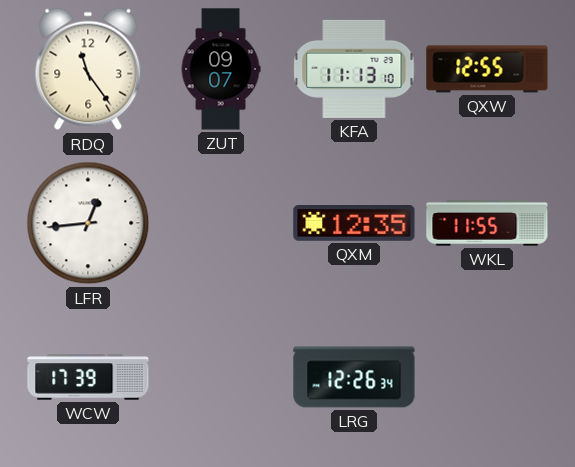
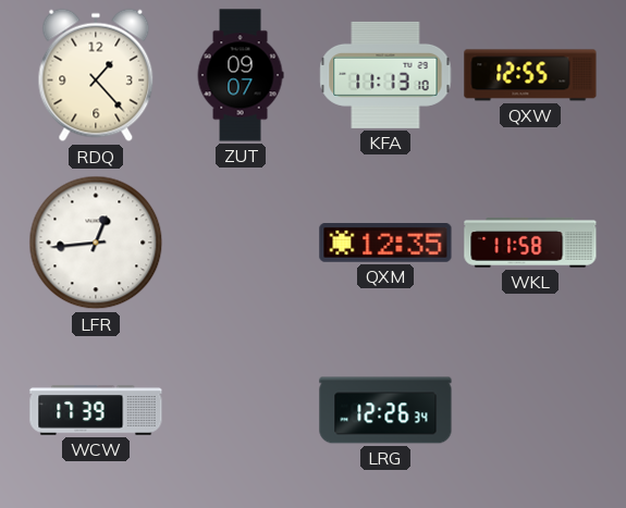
RDQ: 11:24 -> 1:23
WKL: 11:55 -> 11:58
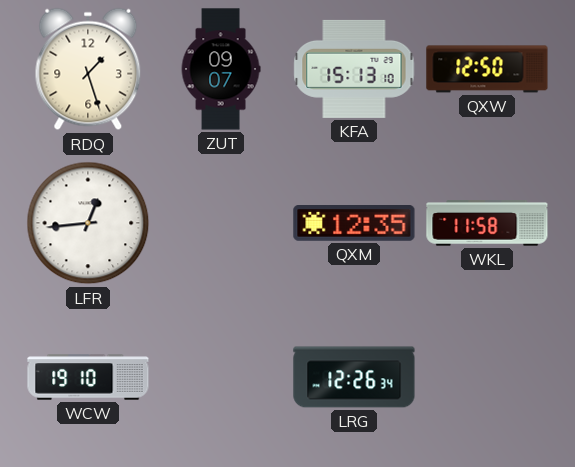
RDQ: 1:23 -> 1:27
KFA: 11:13 -> 15:13
QXW: 12:55 -> 12:50
WCW: 17:39 -> 19:10
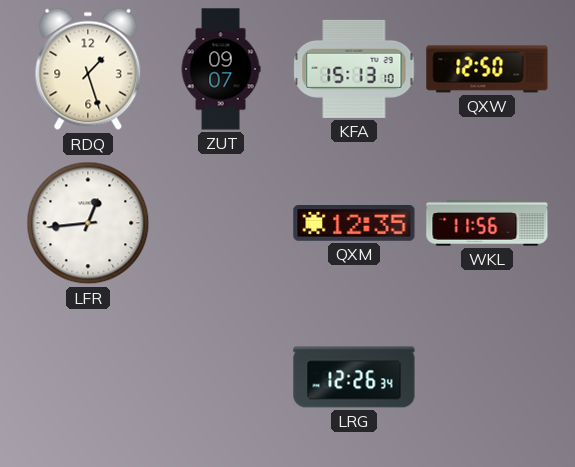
WKL: 11:58 -> 11:56
WCW: 19:10 -> none
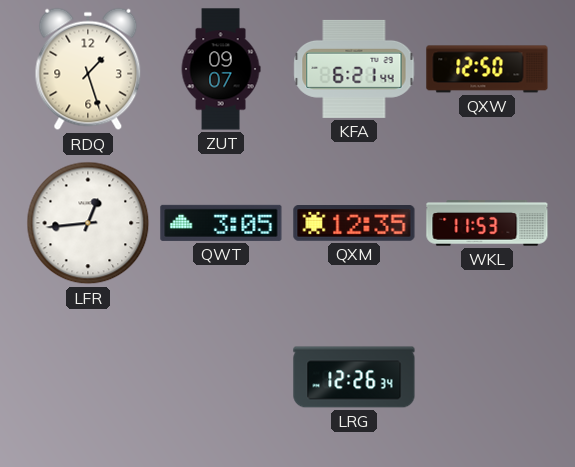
KFA: 15:13 -> 6:21
QWT: none -> 3:05
WKL: 11:56 -> 11:53
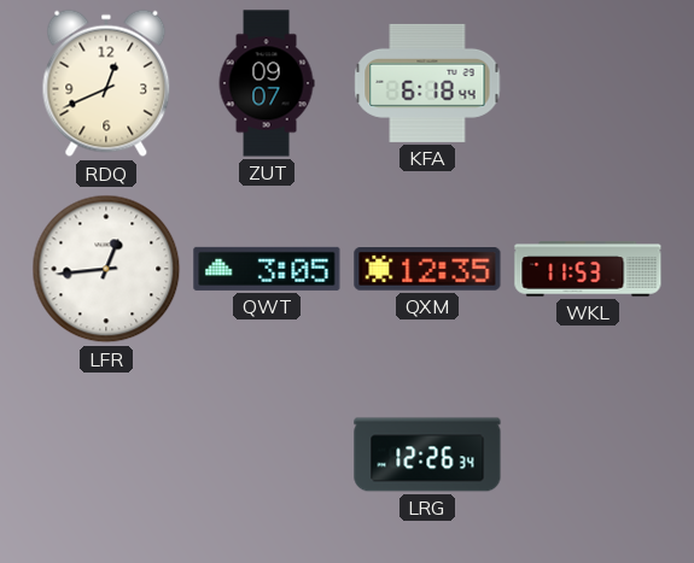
RDQ: 1:27 -> 12:41
KFA: 6:21 -> 6:18
QXW: 12:50 -> none
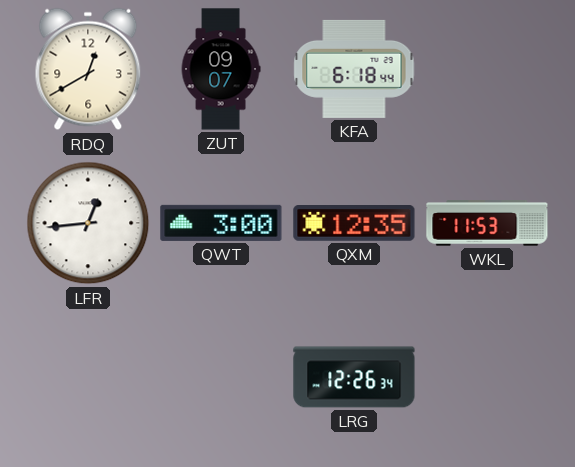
RDQ: 12:41 -> 12:40
QWT: 3:05 -> 3:00
